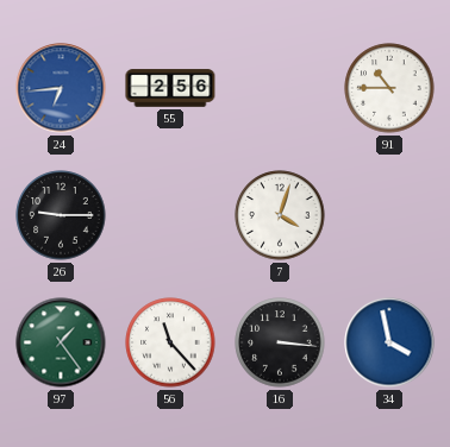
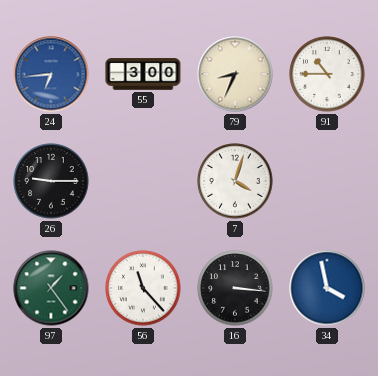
55: 2:56 -> 3:00
79: none -> 8:34
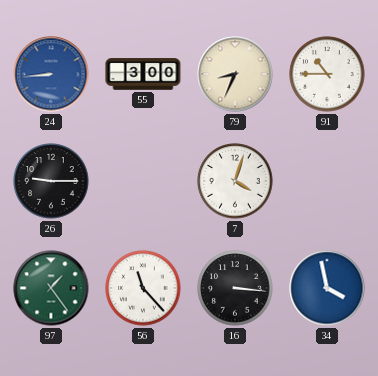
24: 6:44 -> 8:44
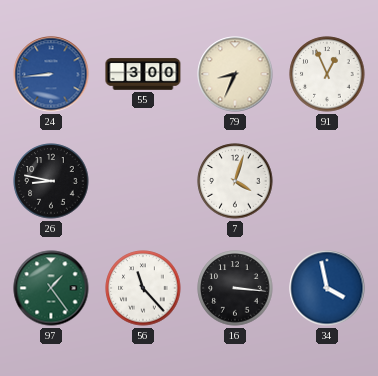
91: 10:45 -> 12:56
26: 9:15 -> 8:47
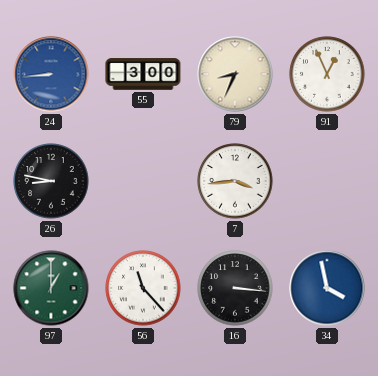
7: 4:03 -> 3:44
97: 1:24 -> 1:00
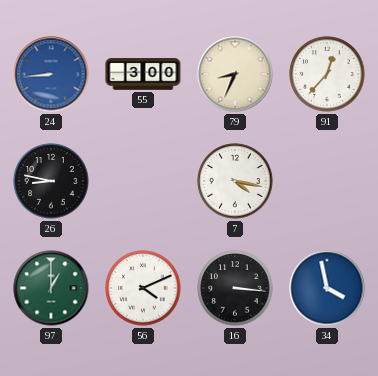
91: 12:56 -> 12:37
7: 3:44 -> 4:17
56: 11:23 -> 4:11
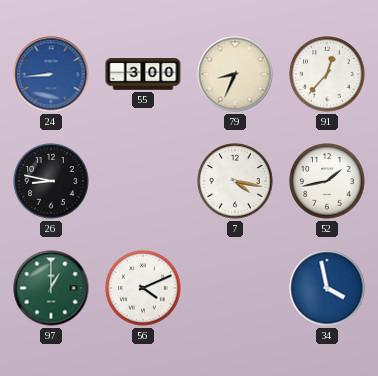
52: none -> 1:43
16: 3:16 -> none
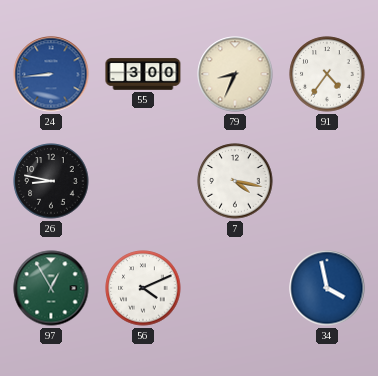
91: 12:37 -> 4:36
52: 1:43 -> none
97: 1:00 -> 12:55
